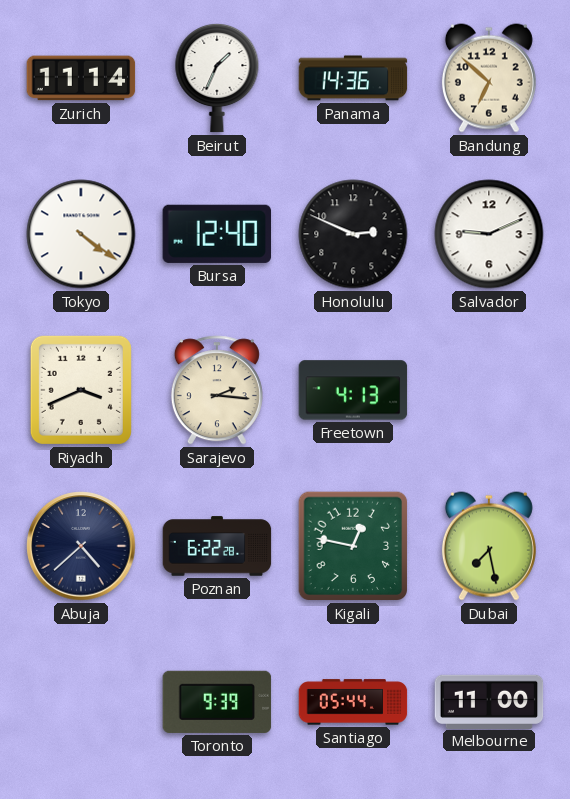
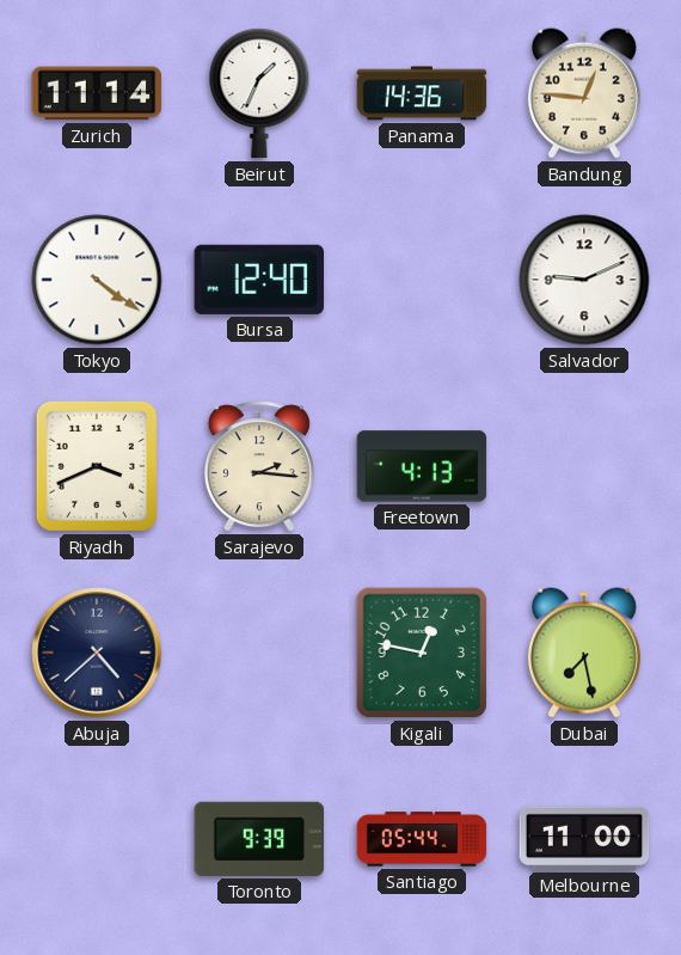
Bandung: 6:52 -> 12:46
Honolulu: 2:49 -> none
Poznan: 6:22 -> none
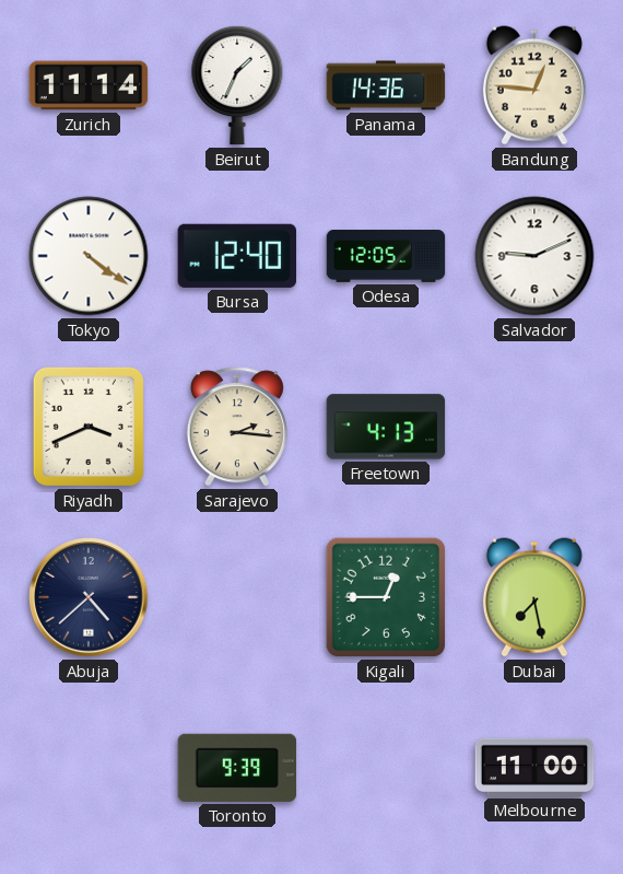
Odesa: none -> 12:05
Kigali: 12:47 -> 12:45
Santiago: 05:44 -> none
